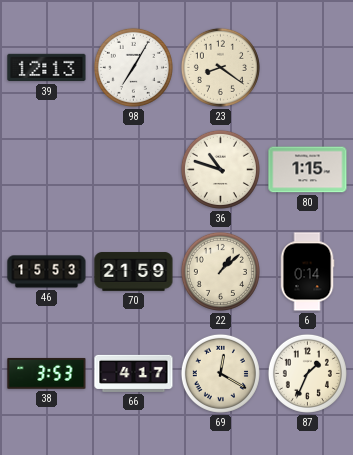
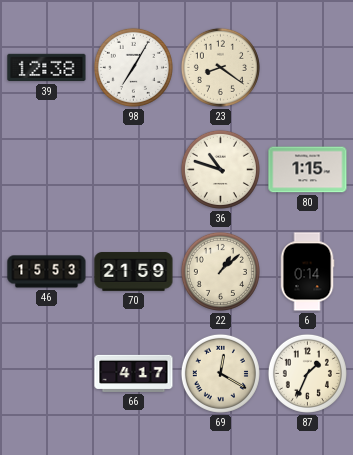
39: 12:13 -> 12:38
38: 3:53 -> none
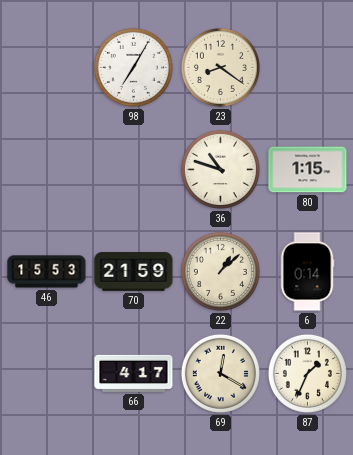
39: 12:38 -> none
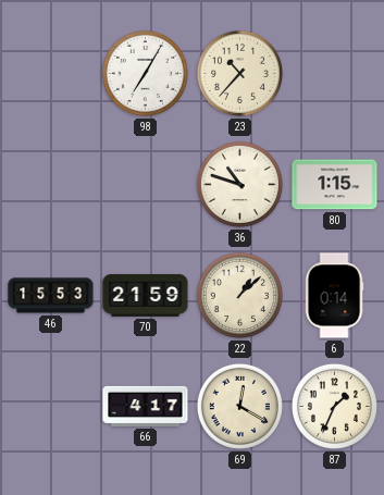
23: 8:21 -> 10:37
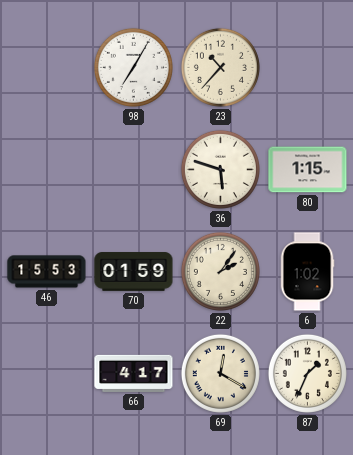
36: 10:48 -> 5:48
70: 21:59 -> 01:59
22: 1:08 -> 2:06
6: 0:14 -> 1:02
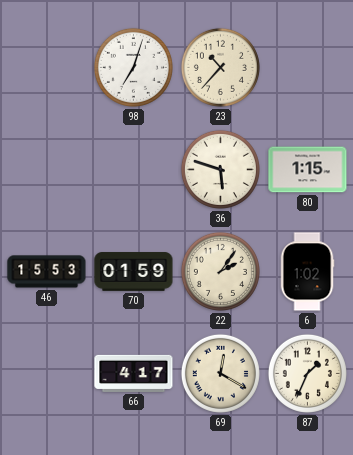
98: 7:05 -> 7:03
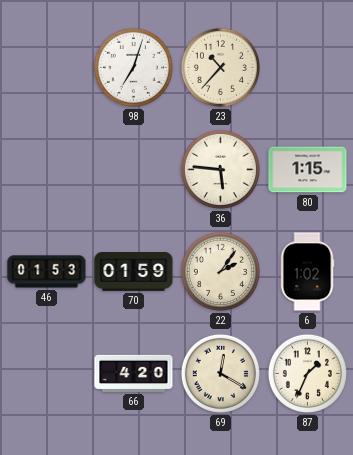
36: 5:48 -> 5:46
46: 15:53 -> 01:53
66: 4:17 -> 4:20
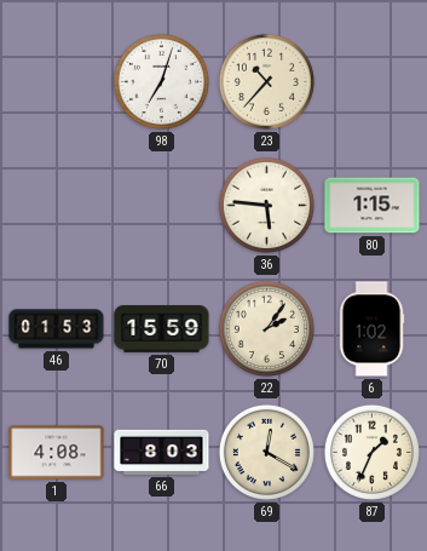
70: 01:59 -> 15:59
1: none -> 4:08
66: 4:20 -> 8:03
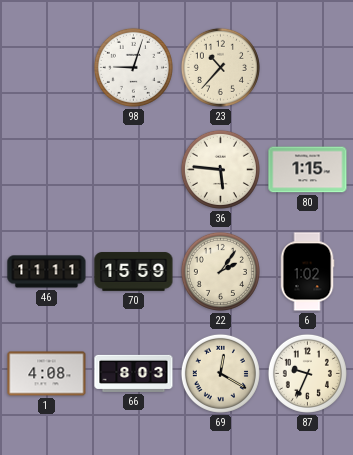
98: 7:03 -> 9:03
46: 01:53 -> 11:11
87: 1:34 -> 9:34
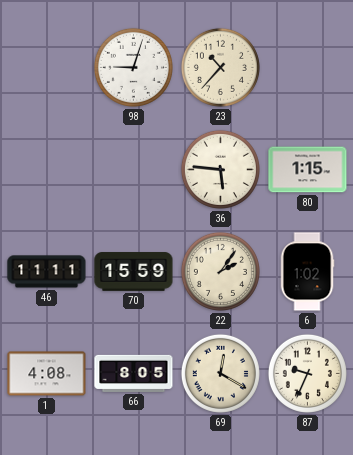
66: 8:03 -> 8:05
